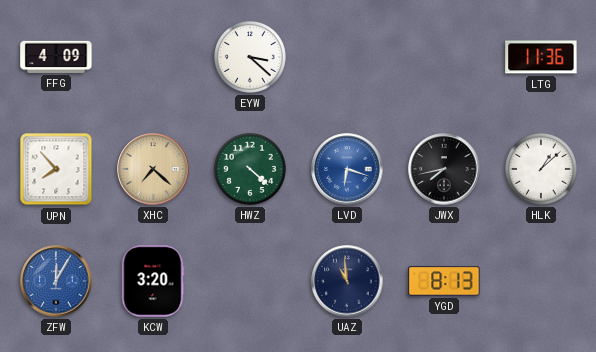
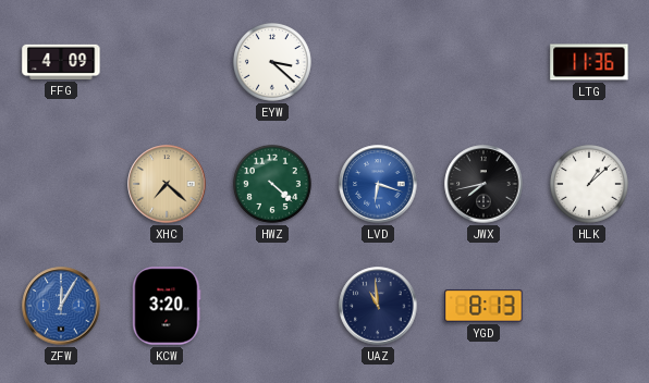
UPN: 7:53 -> none
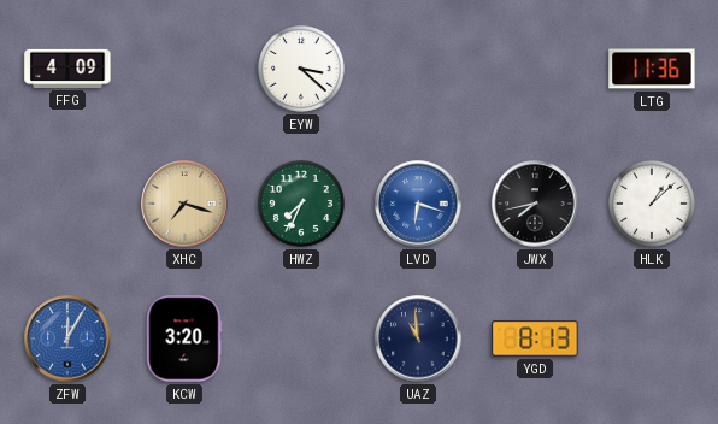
XHC: 7:22 -> 7:18
HWZ: 4:22 -> 7:34
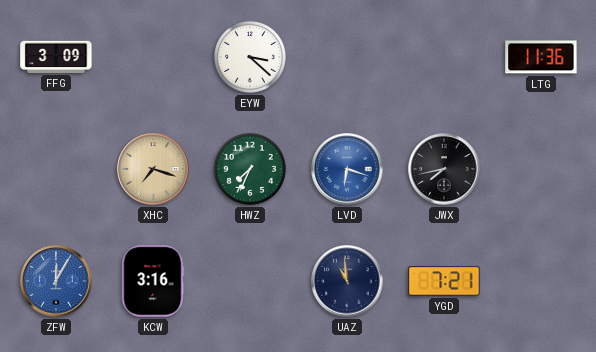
FFG: 4:09 -> 3:09
HLK: 1:08 -> none
KCW: 3:20 -> 3:16
YGD: 8:13 -> 7:21
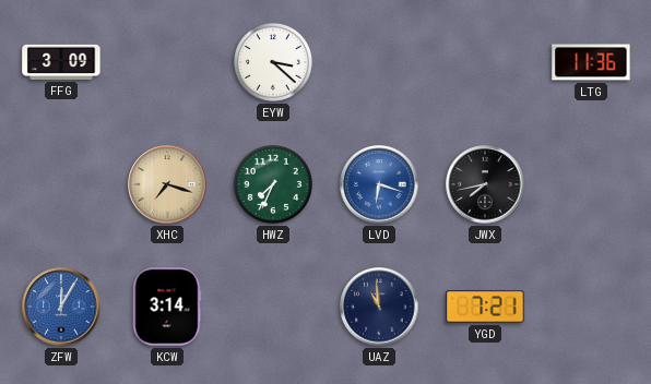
KCW: 3:16 -> 3:14
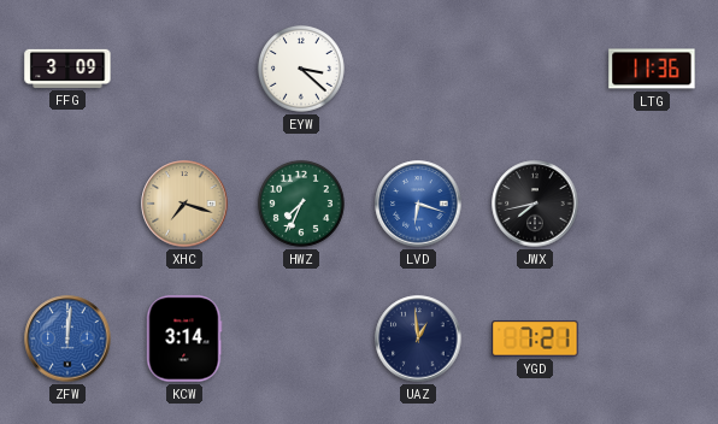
ZFW: 12:05 -> 12:01
UAZ: 10:59 -> 12:59
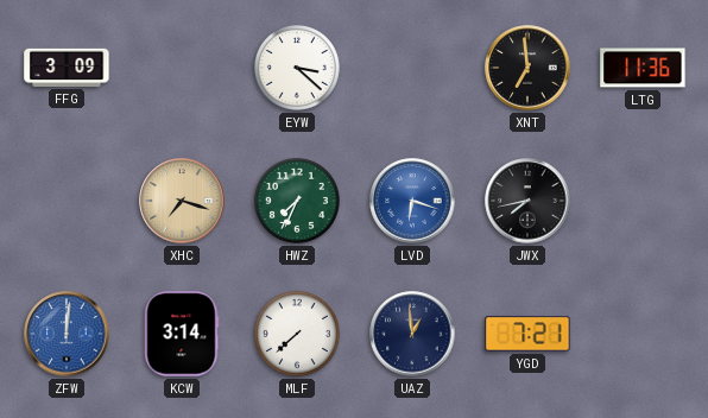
XNT: none -> 6:59
MLF: none -> 7:38
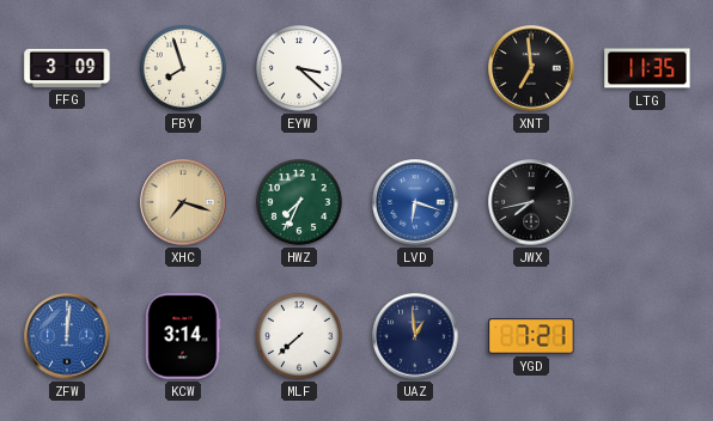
FBY: none -> 7:57
LTG: 11:36 -> 11:35
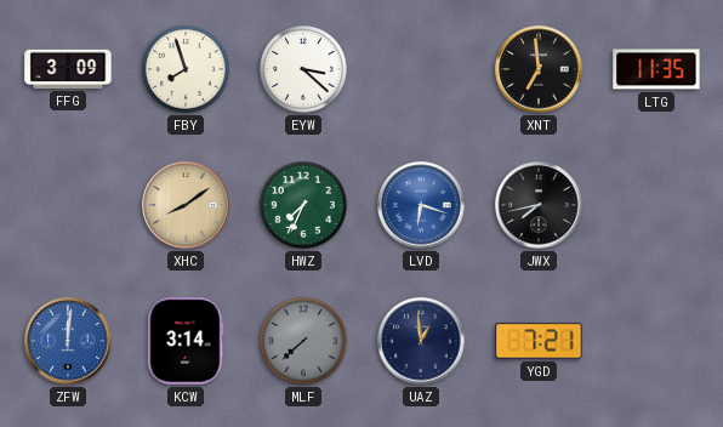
XHC: 7:18 -> 8:09
MLF dial: white -> grey
